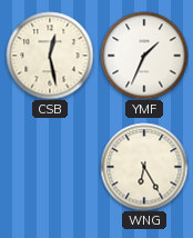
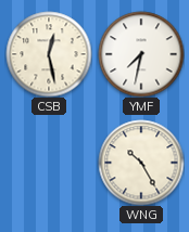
YMF: 1:34 -> 7:32
WNG: 6:25 -> 10:25
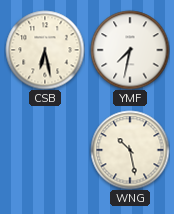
CSB: 12:28 -> 6:28
WNG: 10:25 -> 10:28
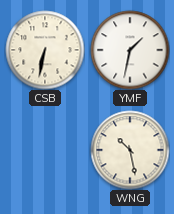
CSB: 6:28 -> 6:32
YMF: 7:32 -> 1:32
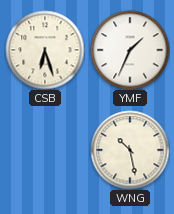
CSB: 6:32 -> 6:27
YMF: 1:32 -> 1:34
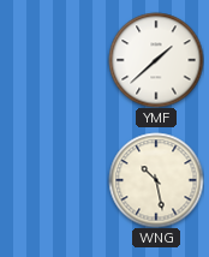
CSB: 6:27 -> none
YMF: 1:34 -> 1:38
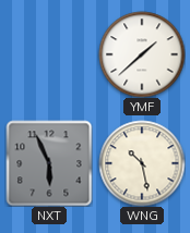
NXT: none -> 5:56
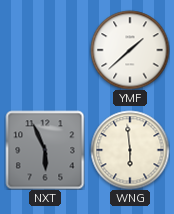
WNG: 10:28 -> 5:59
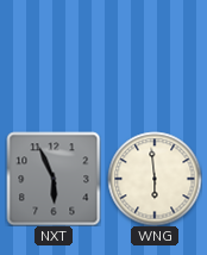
YMF: 1:38 -> none
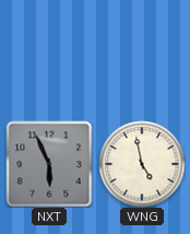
WNG: 5:59 -> 4:58
